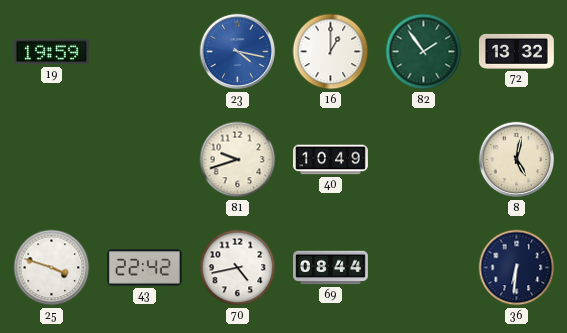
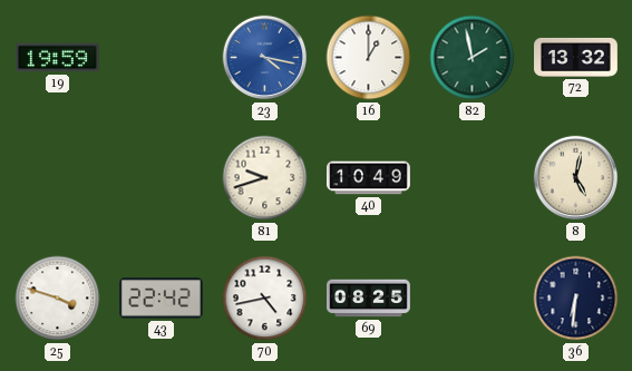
82: 1:54 -> 1:58
69: 08:44 -> 08:25
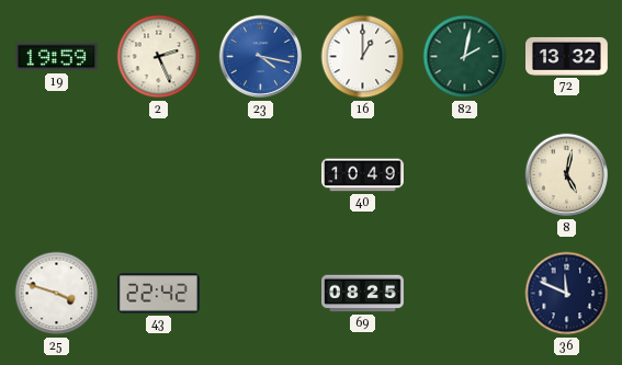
2: none -> 2:26
82: 1:58 -> 2:02
81: 9:42 -> none
70: 4:43 -> none
36: 6:31 -> 11:49
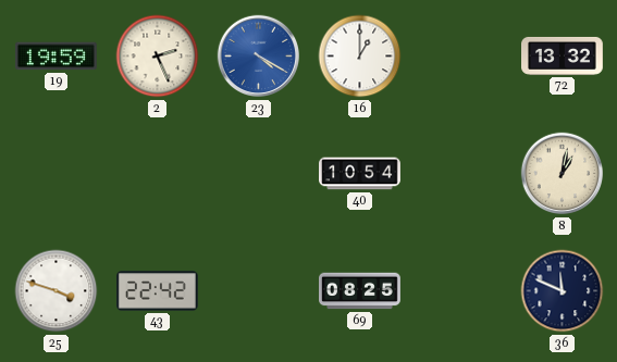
23: 4:17 -> 4:20
82: 2:02 -> none
40: 10:49 -> 10:54
8: 5:02 -> 1:02
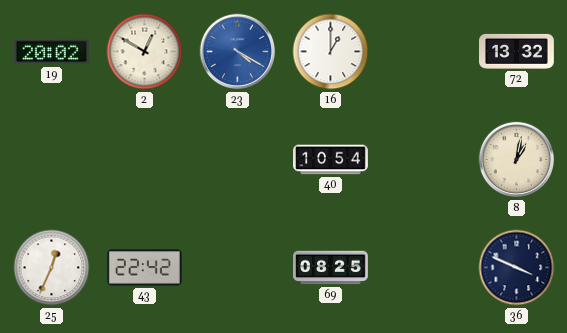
19: 19:59 -> 20:02
2: 2:26 -> 12:50
25: 3:48 -> 12:34
36: 11:49 -> 3:49
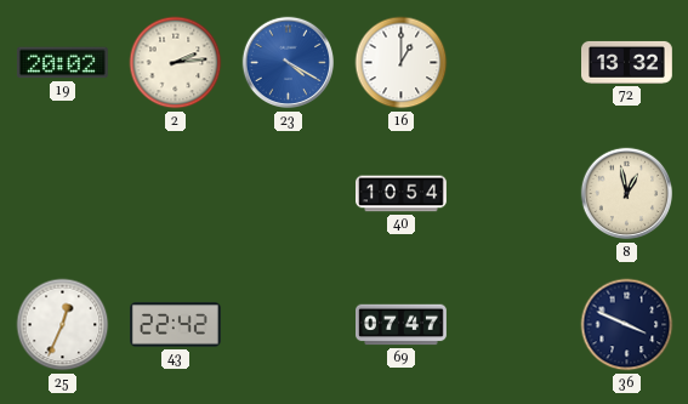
2: 12:50 -> 2:14
8: 1:02 -> 12:58
69: 08:25 -> 07:47
